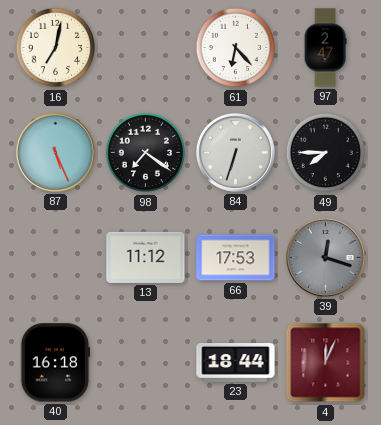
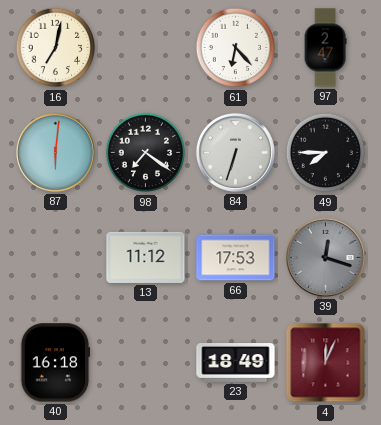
87: 5:26 -> 6:01
23: 18:44 -> 18:49
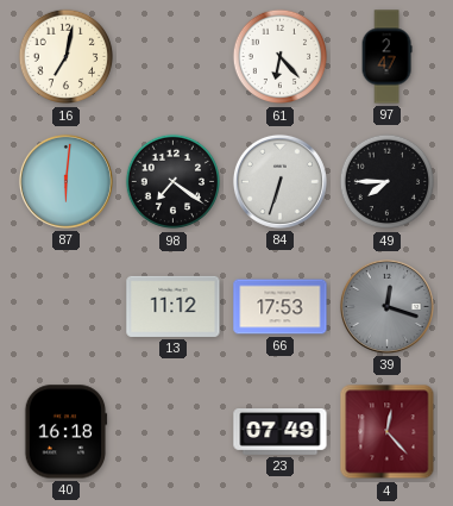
23: 18:49 -> 07:49
4: 12:04 -> 12:23
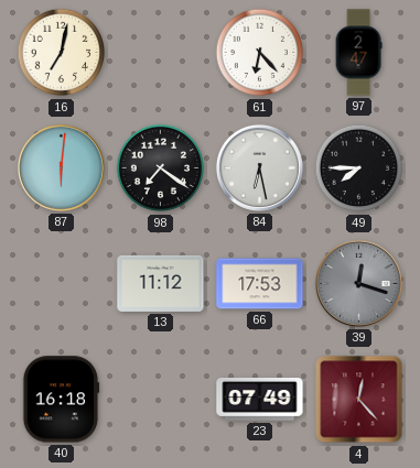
84: 6:33 -> 6:28
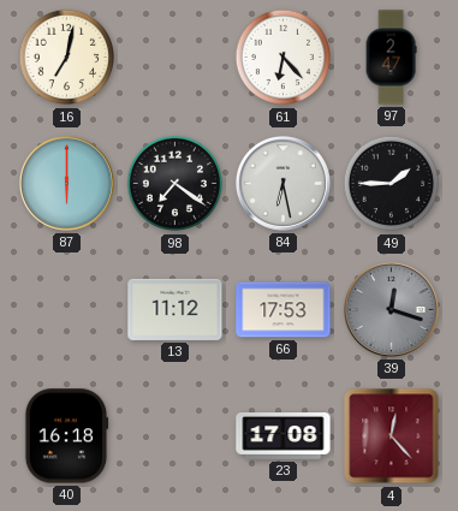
87: 6:01 -> 6:00
49: 7:45 -> 1:45
23: 07:49 -> 17:08
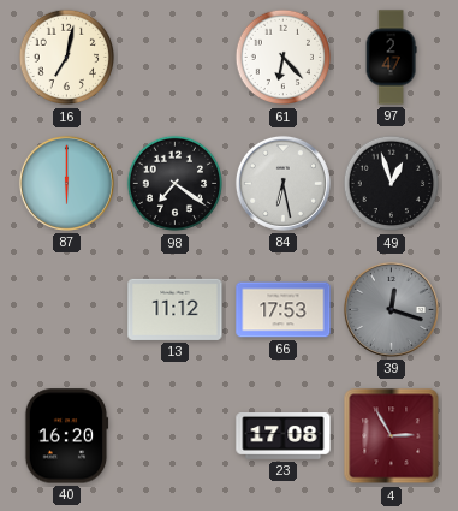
49: 1:45 -> 12:57
40: 16:18 -> 16:20
4: 12:23 -> 2:55
